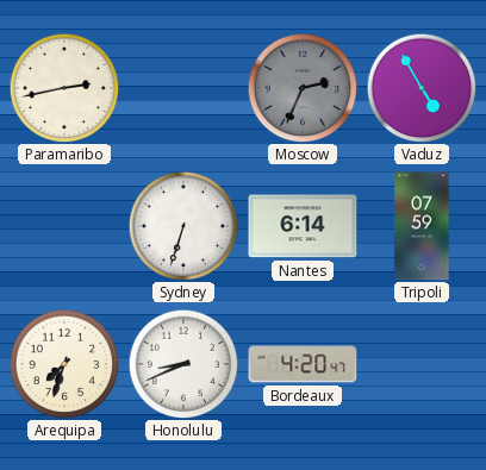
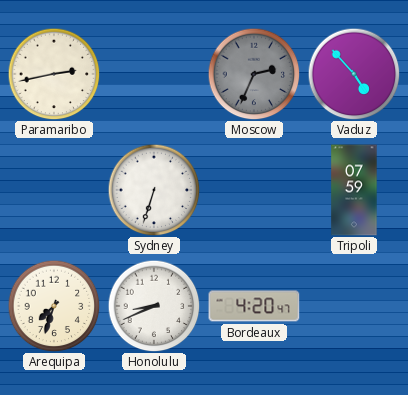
Vaduz: 4:55 -> 4:53
Nantes: 6:14 -> none
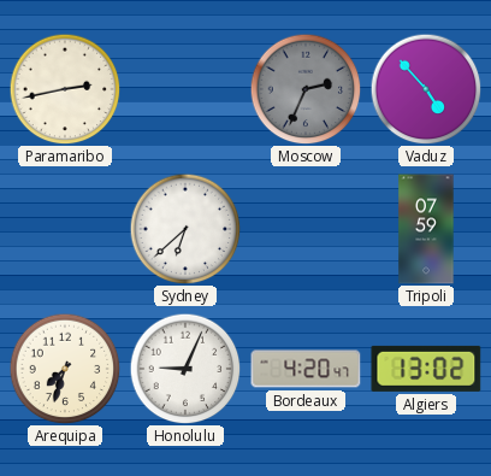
Sydney: 6:33 -> 6:38
Honolulu: 8:41 -> 9:04
Algiers: none -> 13:02
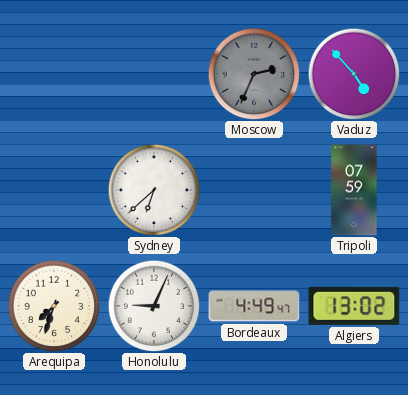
Paramaribo: 2:43 -> none
Bordeaux: 4:20 -> 4:49
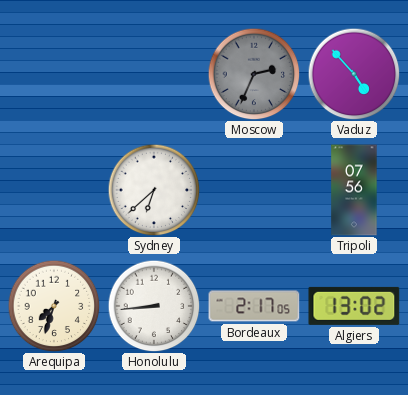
Tripoli: 07:59 -> 07:56
Honolulu: 9:04 -> 8:44
Bordeaux: 4:49 -> 2:17
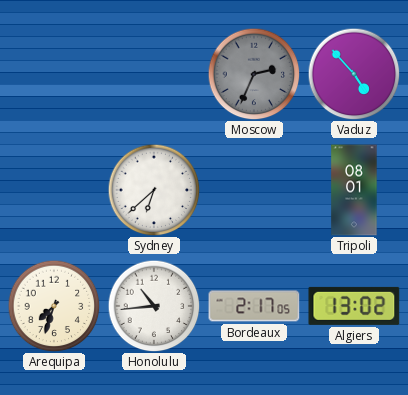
Tripoli: 07:56 -> 08:01
Honolulu: 8:44 -> 10:44
